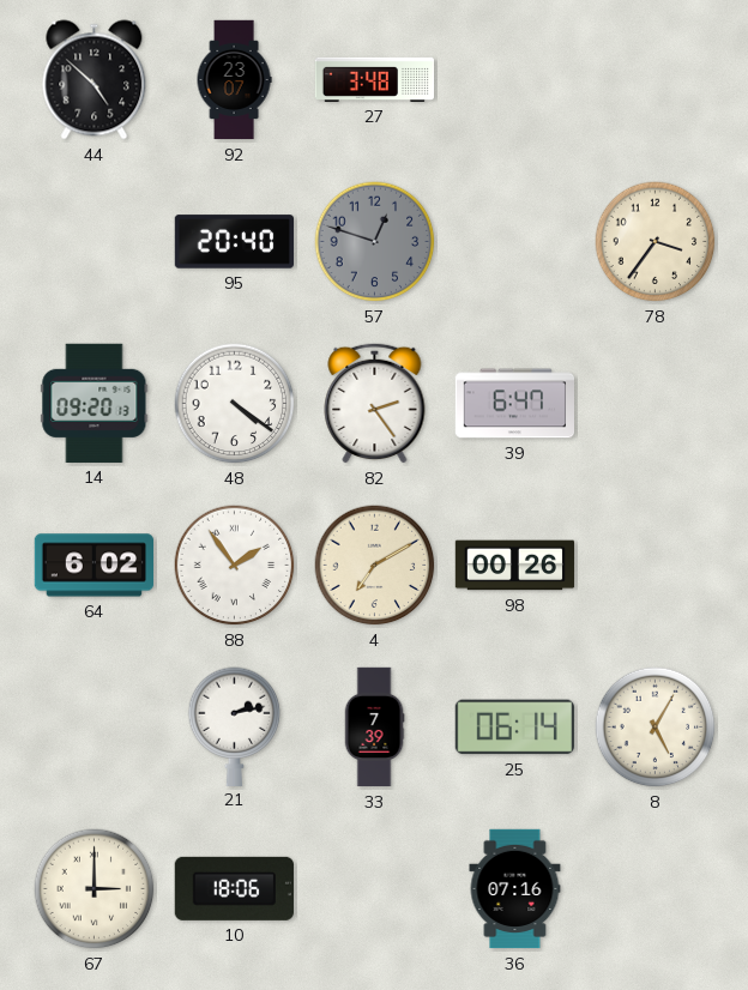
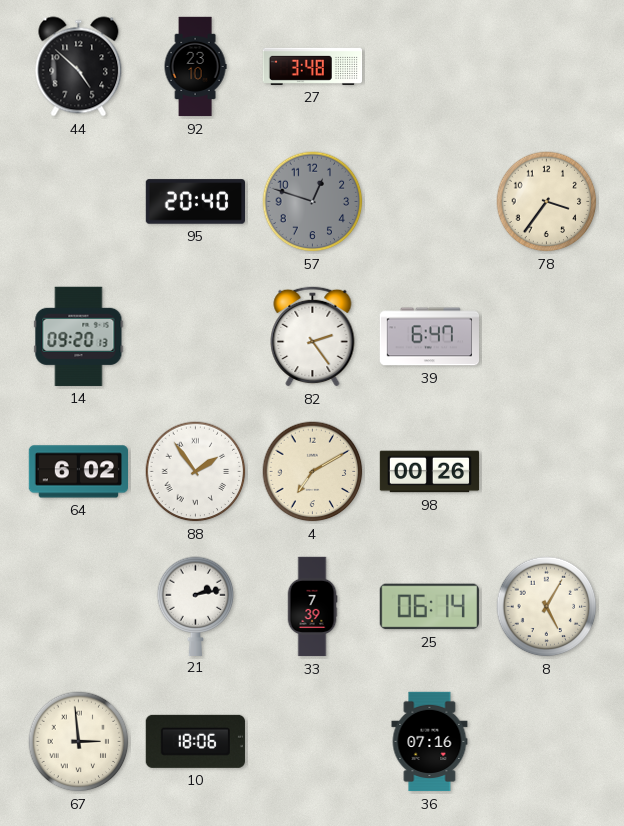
92: 23:07 -> 23:10
48: 4:21 -> none
67: 3:00 -> 2:59
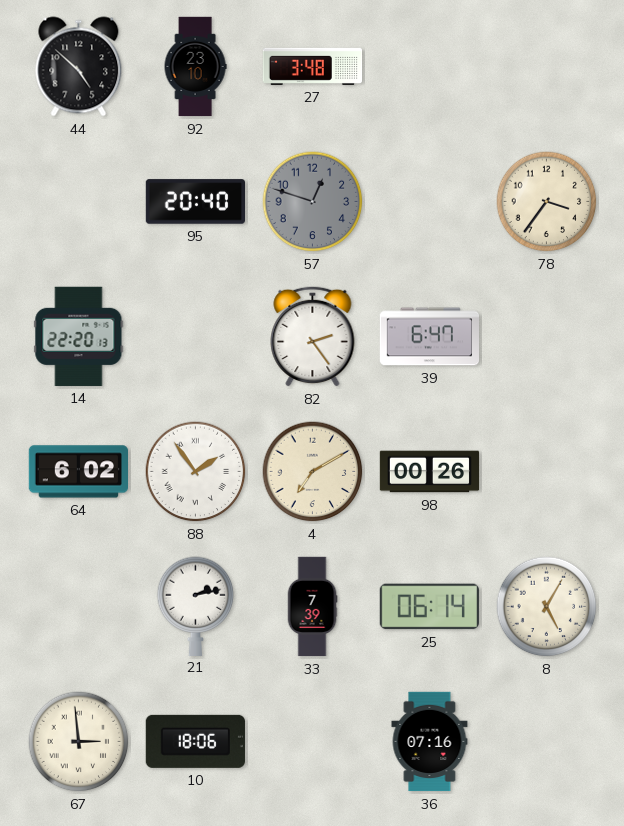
14: 09:20 -> 22:20
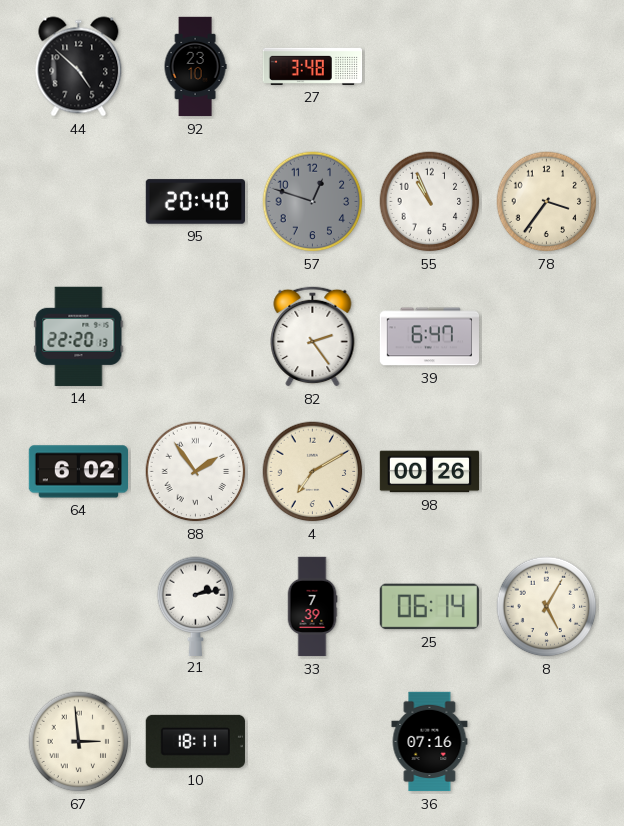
55: none -> 10:56
10: 18:06 -> 18:11
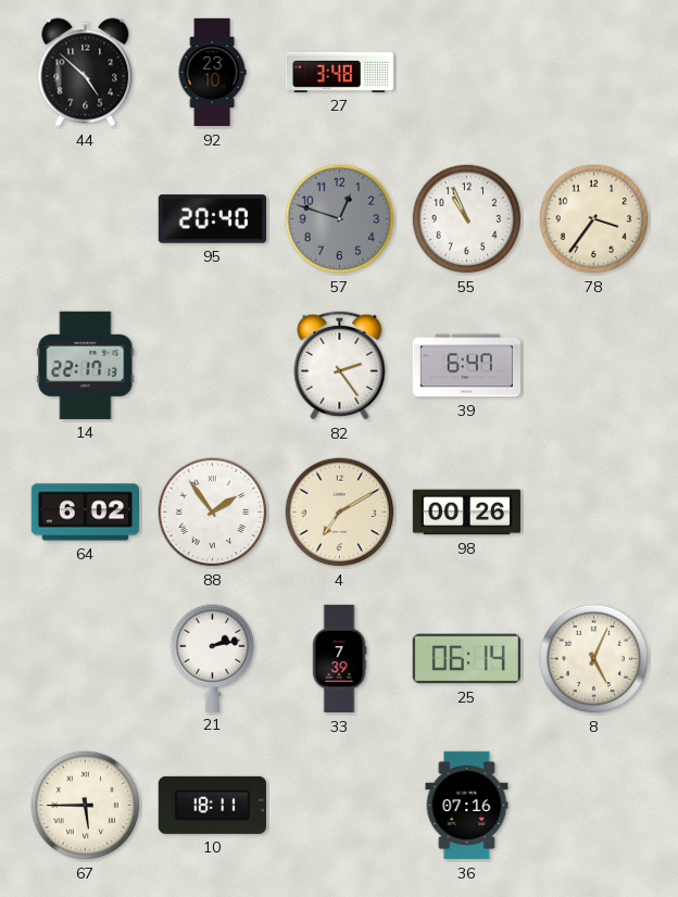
14: 22:20 -> 22:17
8: 5:05 -> 5:04
67: 2:59 -> 5:45
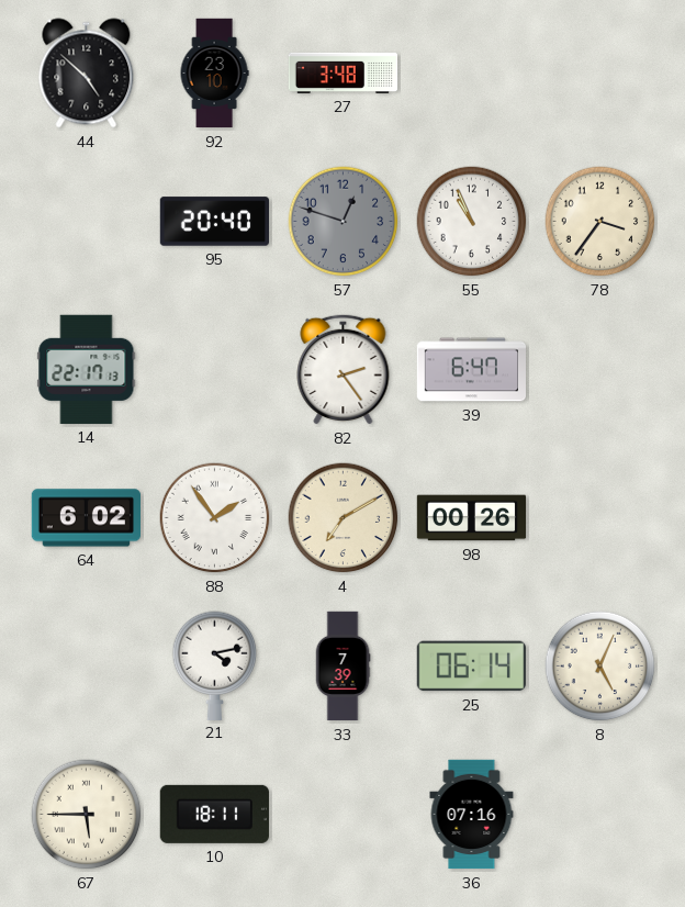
21: 2:13 -> 4:13
